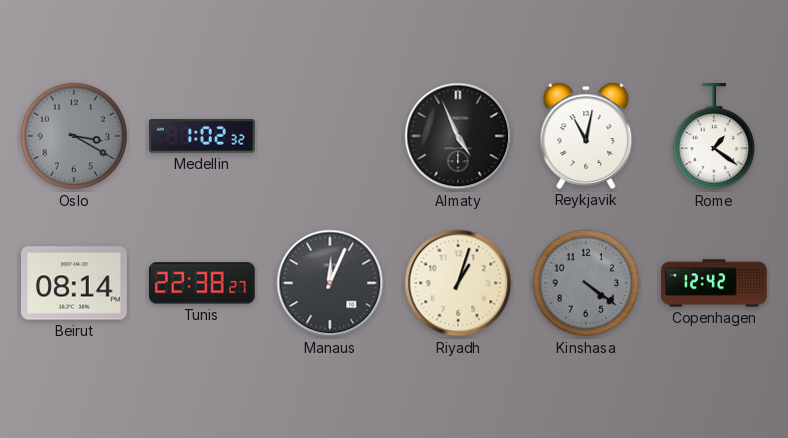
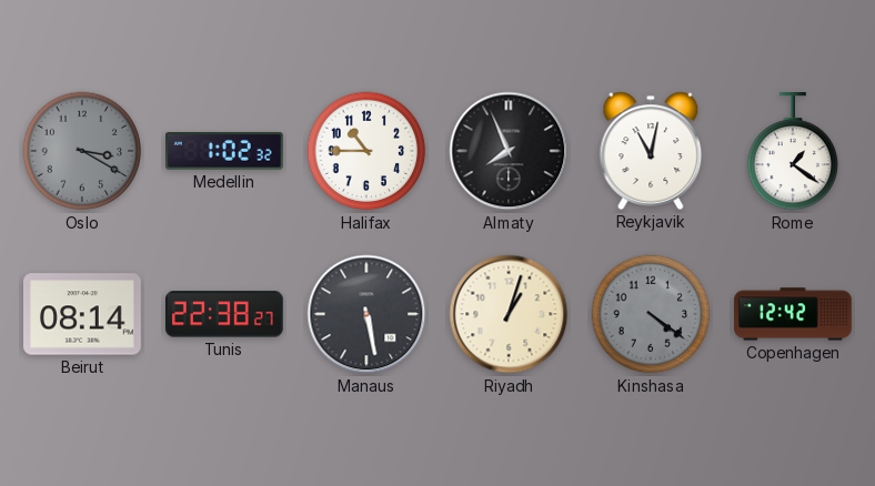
Halifax: none -> 10:45
Almaty: 4:56 -> 7:56
Manaus: 12:04 -> 5:28
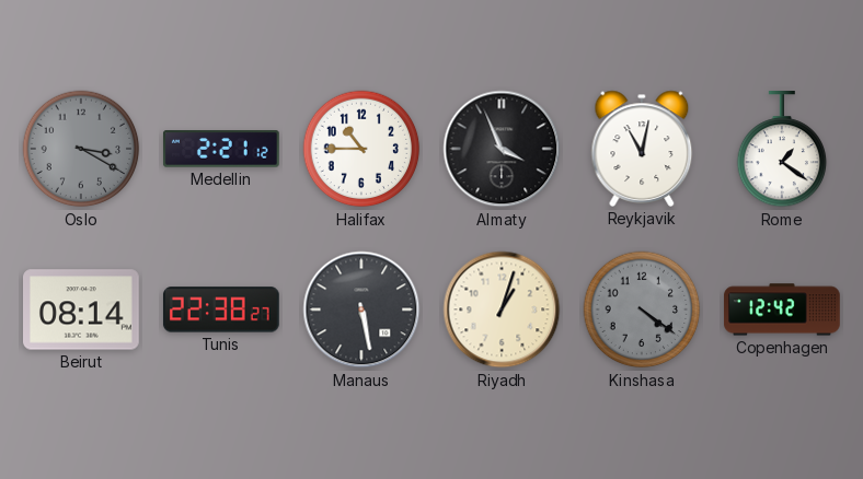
Medellin: 1:02 -> 2:21
Almaty: 7:56 -> 3:56
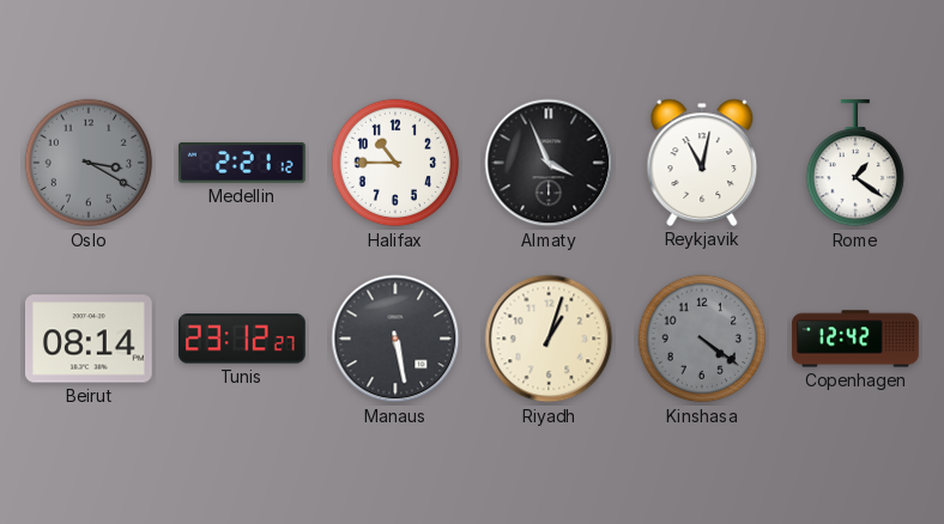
Tunis: 22:38 -> 23:12
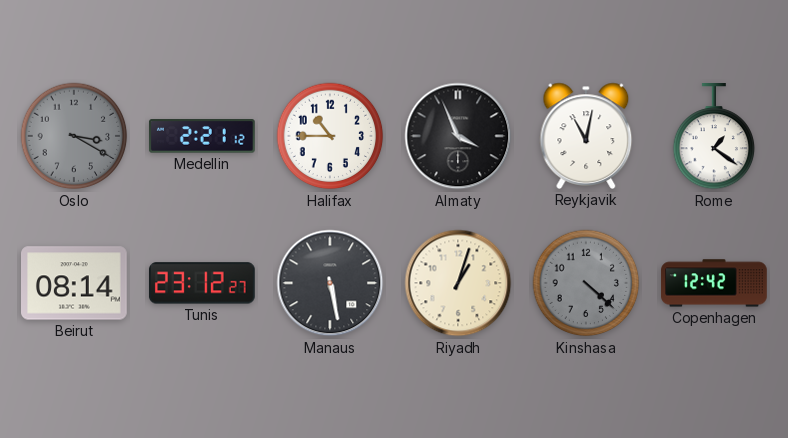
Kinshasa: 4:21 -> 4:22
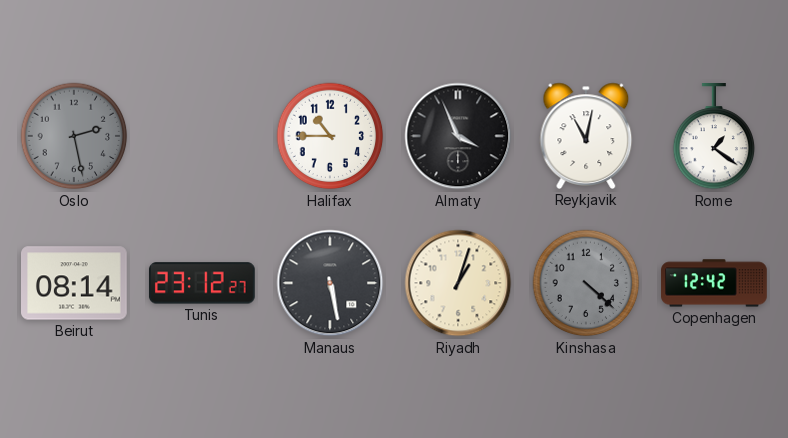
Oslo: 3:20 -> 2:28
Medellin: 2:21 -> none
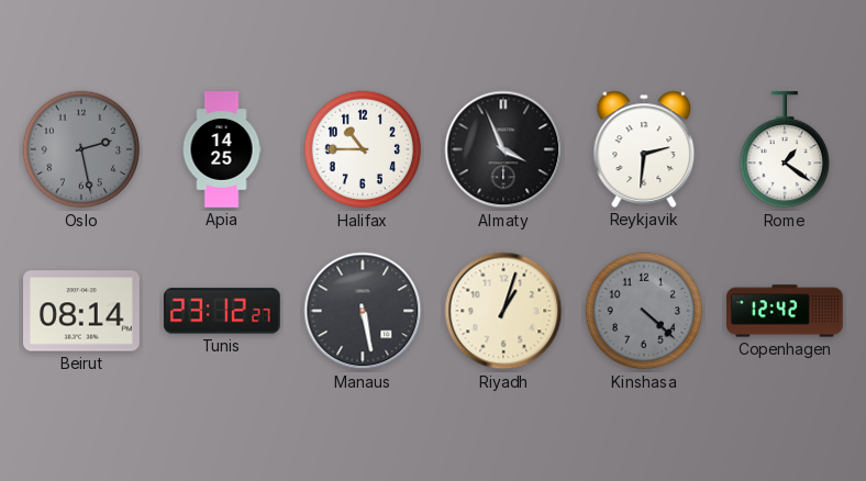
Apia: none -> 14:25
Reykjavik: 11:02 -> 2:31
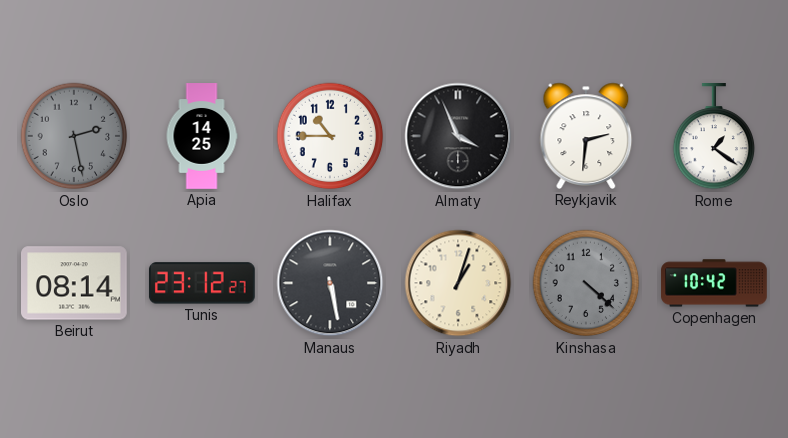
Copenhagen: 12:42 -> 10:42
